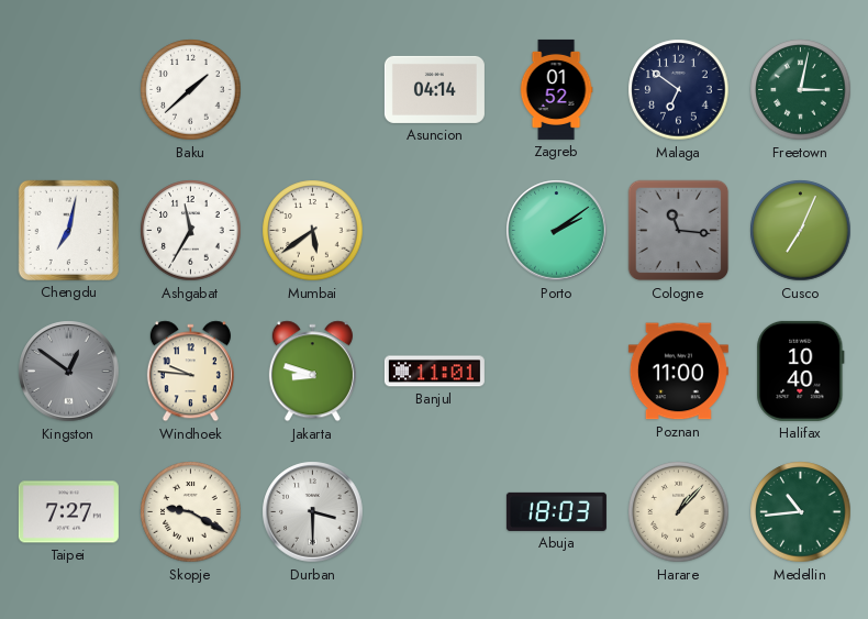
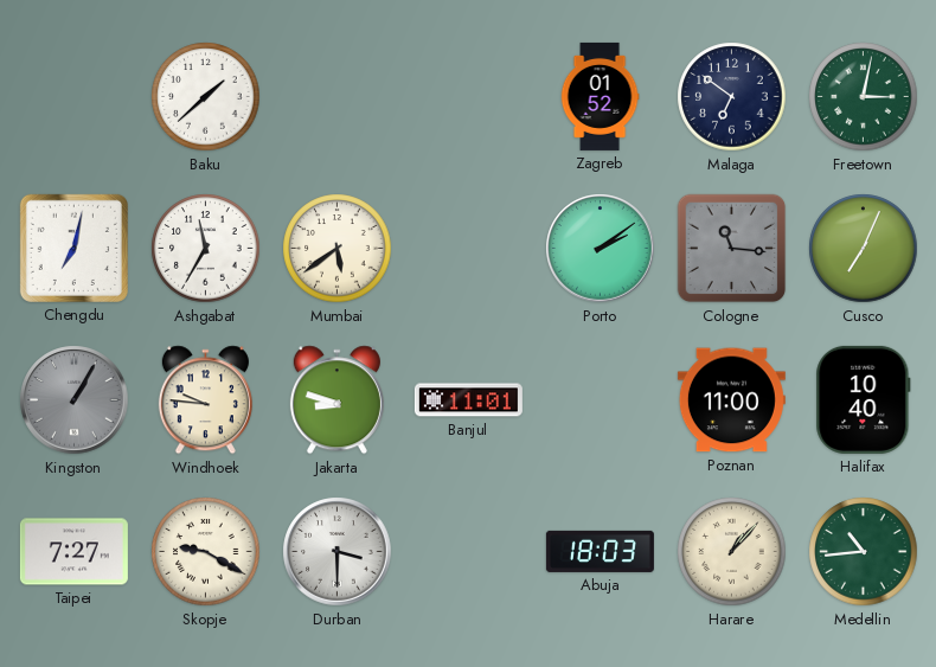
Asuncion: 04:14 -> none
Kingston: 12:51 -> 1:05
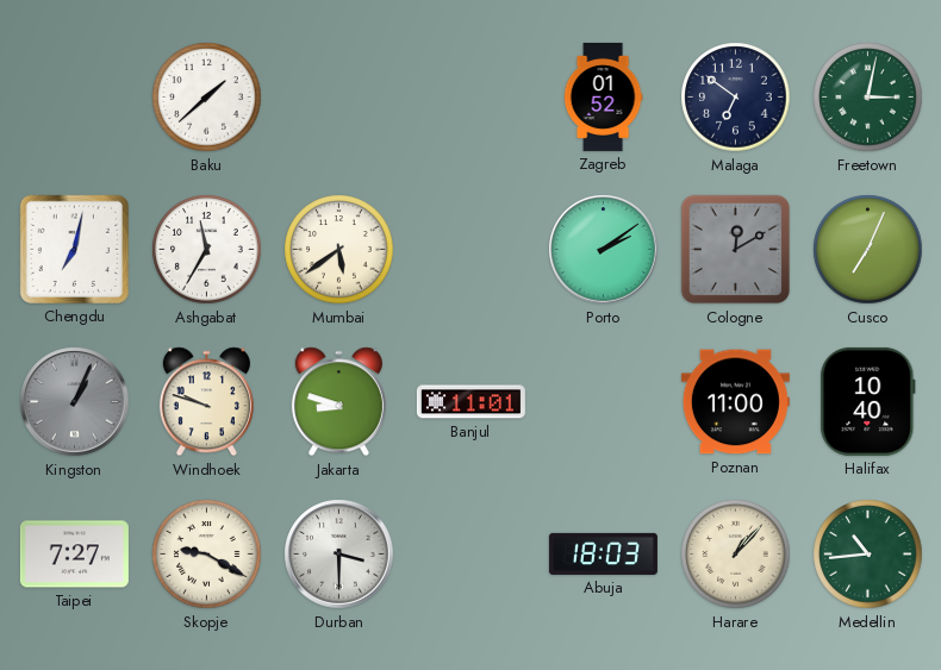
Cologne: 11:16 -> 12:10
Kingston: 1:05 -> 1:04
Windhoek: 9:46 -> 9:48
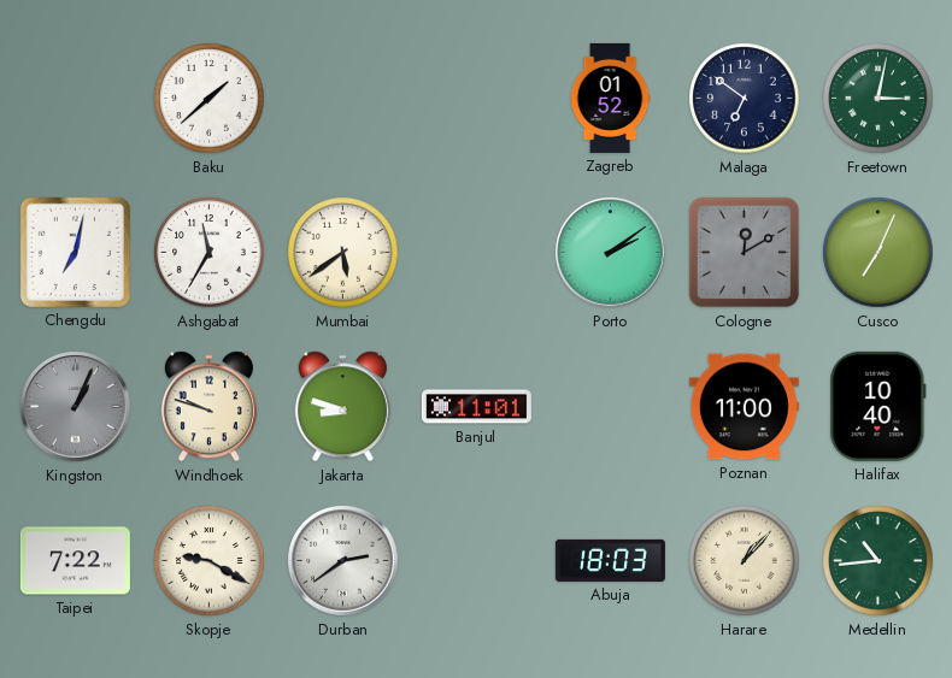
Taipei: 7:27 -> 7:22
Durban: 3:30 -> 2:39
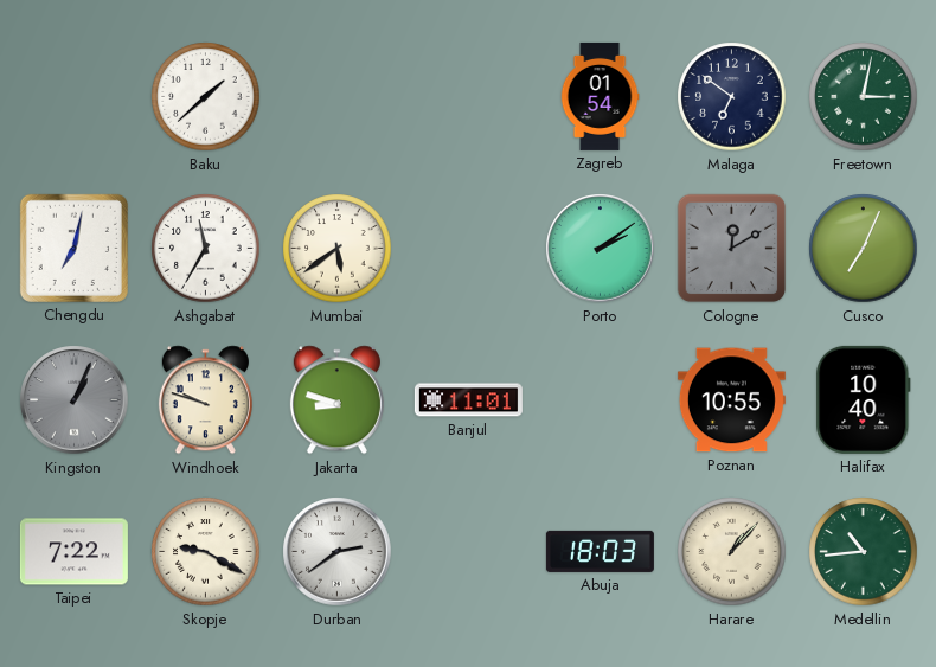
Zagreb: 01:52 -> 01:54
Poznan: 11:00 -> 10:55
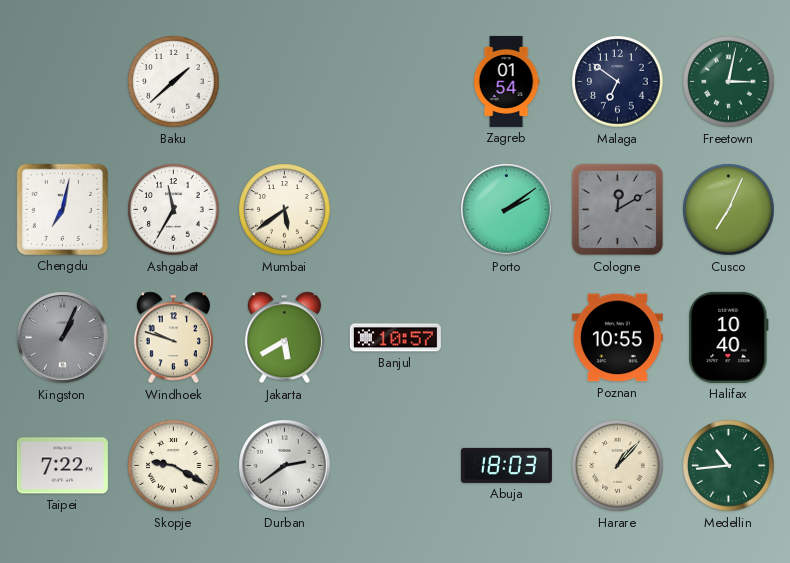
Jakarta: 8:48 -> 5:40
Banjul: 11:01 -> 10:57
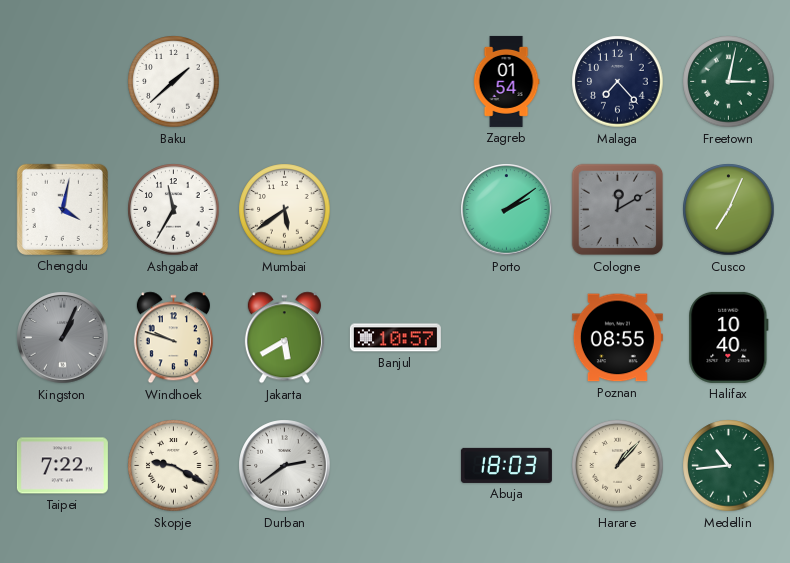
Malaga: 6:51 -> 7:23
Chengdu: 7:02 -> 4:02
Poznan: 10:55 -> 08:55
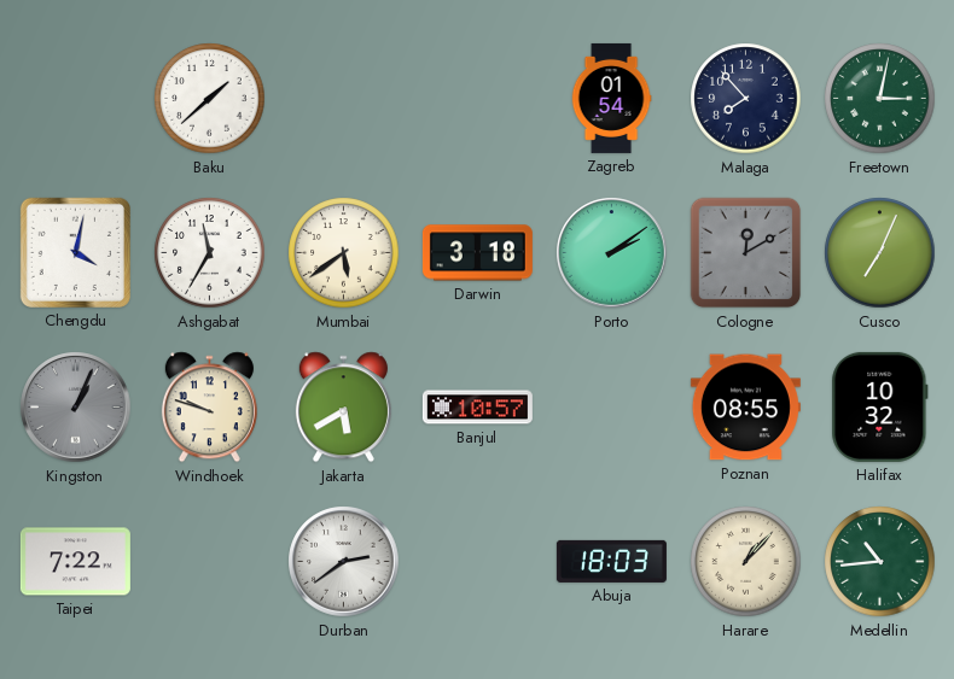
Malaga: 7:23 -> 7:53
Darwin: none -> 3:18
Halifax: 10:40 -> 10:32
Skopje: 9:20 -> none
